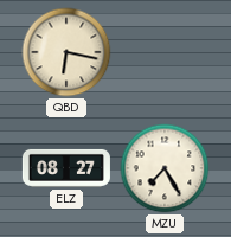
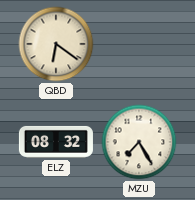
QBD: 6:17 -> 6:21
ELZ: 08:27 -> 08:32
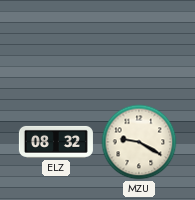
QBD: 6:21 -> none
MZU: 7:25 -> 9:20
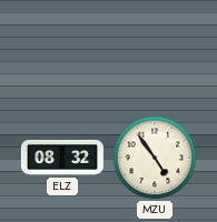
MZU: 9:20 -> 4:54
